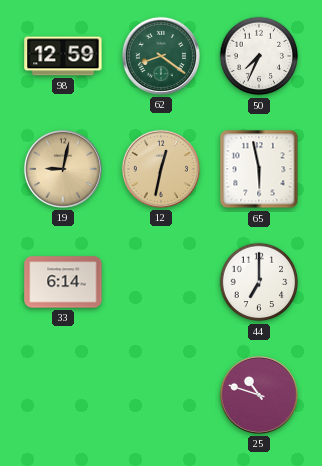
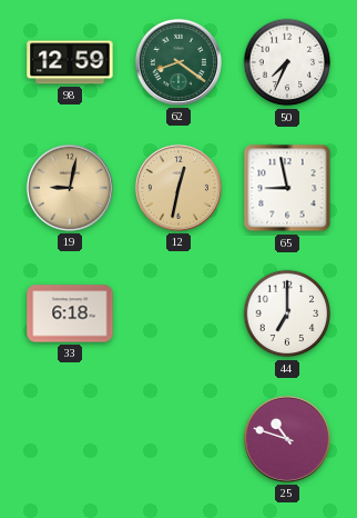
65: 5:58 -> 8:58
33: 6:14 -> 6:18
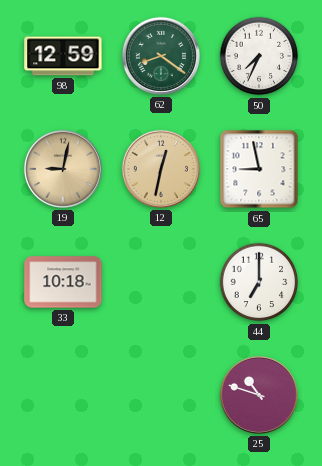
33: 6:18 -> 10:18
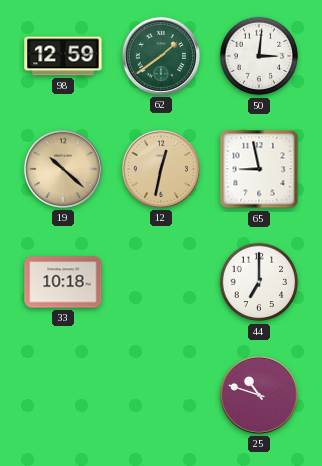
62: 8:21 -> 1:39
50: 7:34 -> 3:01
19: 9:02 -> 10:22
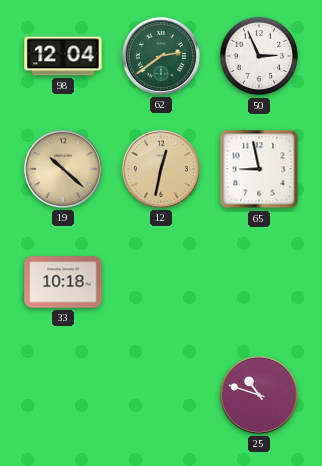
98: 12:59 -> 12:04
62: 1:39 -> 2:39
50: 3:01 -> 2:56
44: 7:00 -> none
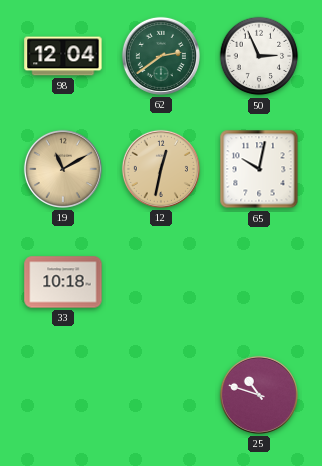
19: 10:22 -> 11:10
65: 8:58 -> 10:02
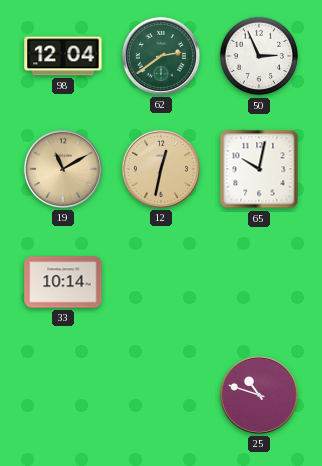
33: 10:18 -> 10:14
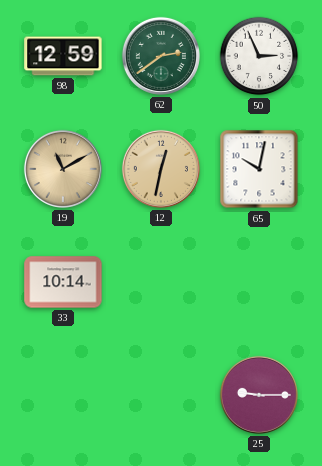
98: 12:04 -> 12:59
25: 10:48 -> 9:15
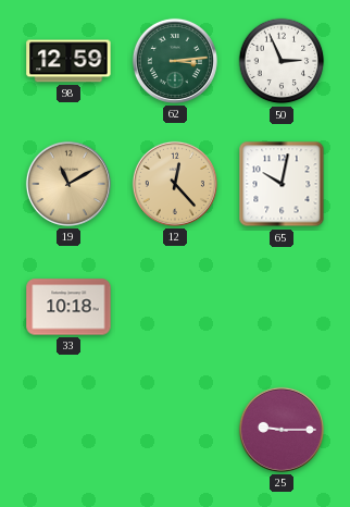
62: 2:39 -> 3:14
12: 12:32 -> 12:23
33: 10:14 -> 10:18
